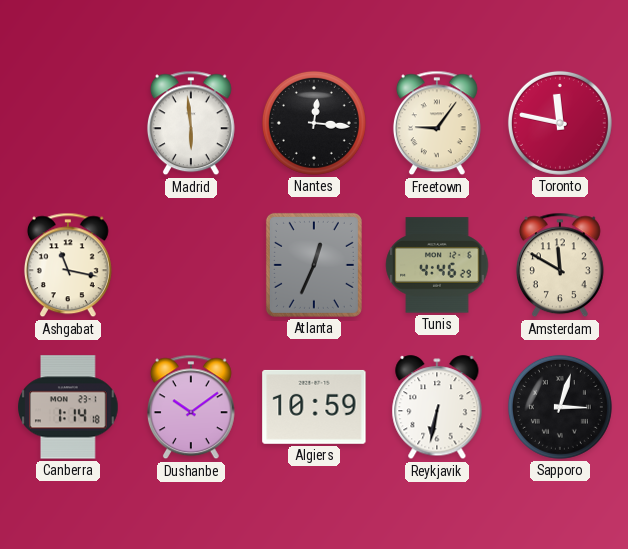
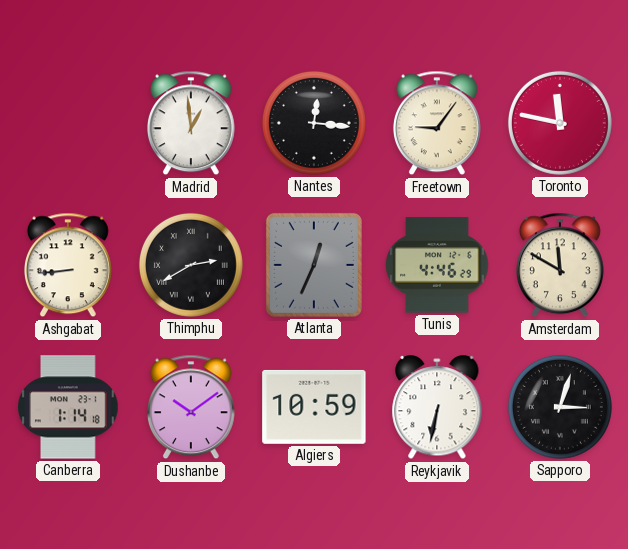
Madrid: 5:59 -> 12:59
Ashgabat: 11:17 -> 8:44
Thimphu: none -> 2:40
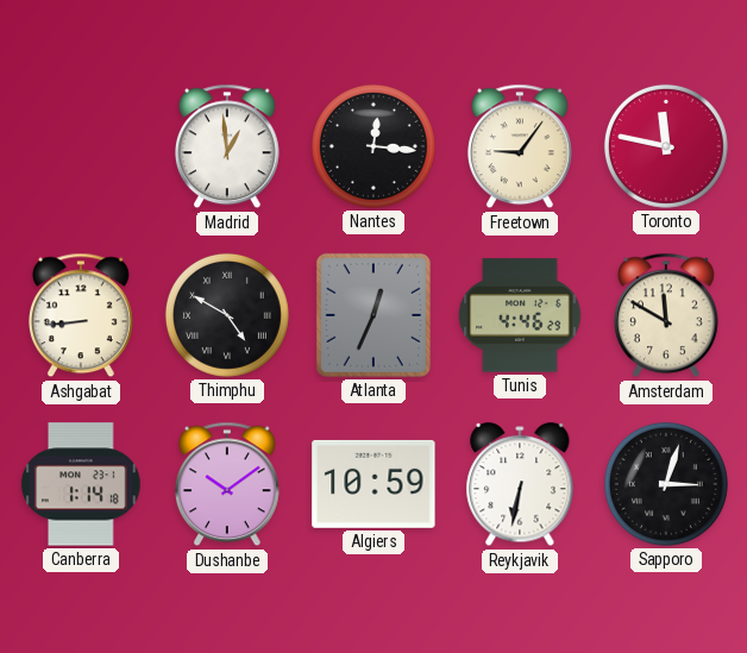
Thimphu: 2:40 -> 4:50
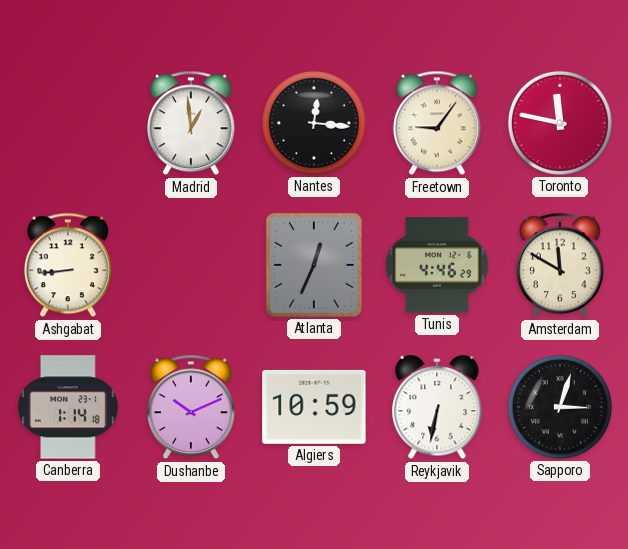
Thimphu: 4:50 -> none
Dushanbe: 10:09 -> 10:11
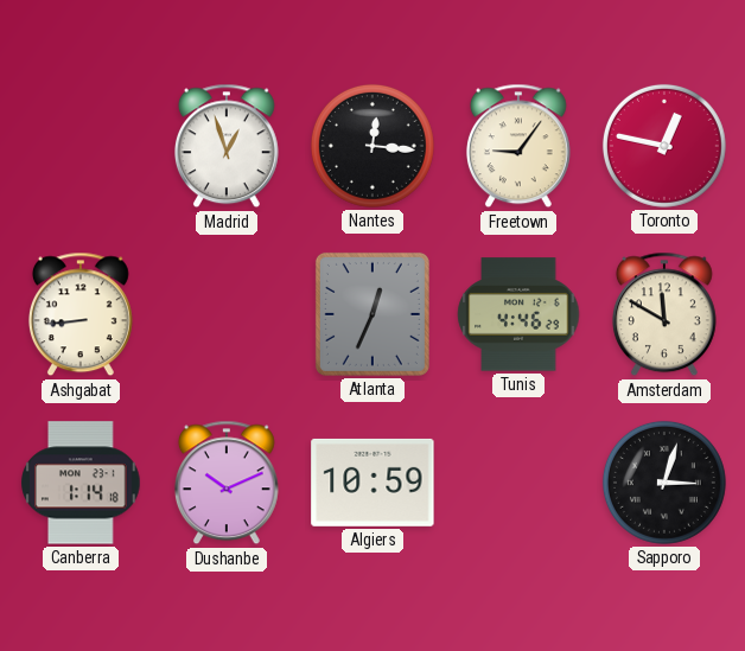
Madrid: 12:59 -> 12:57
Toronto: 11:47 -> 12:47
Reykjavik: 6:32 -> none
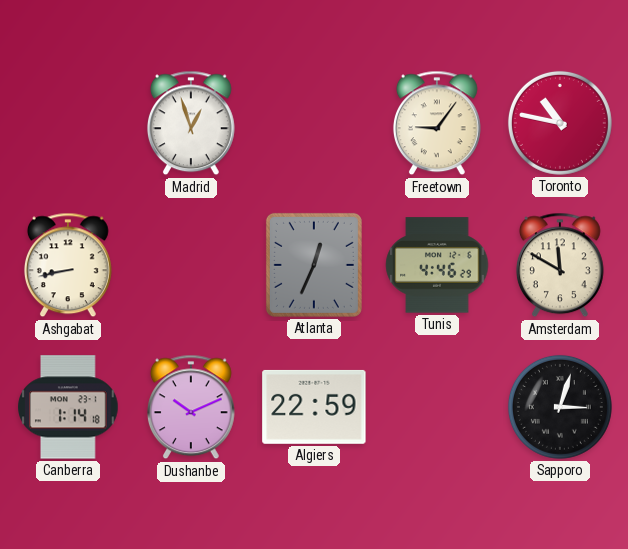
Nantes: 12:16 -> none
Toronto: 12:47 -> 10:47
Ashgabat: 8:44 -> 8:43
Algiers: 10:59 -> 22:59
